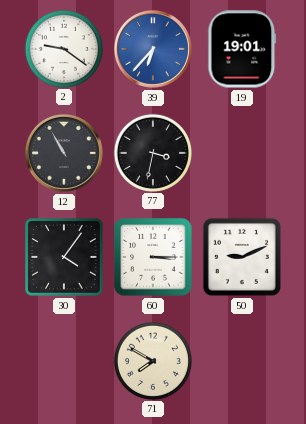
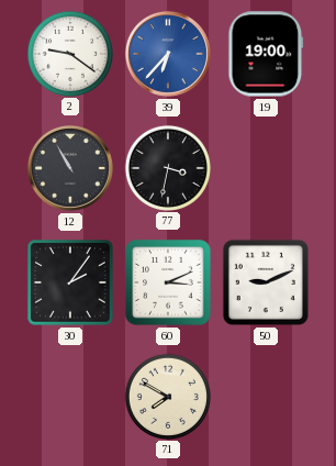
19: 19:01 -> 19:00
30: 4:06 -> 2:06
60: 3:15 -> 3:11
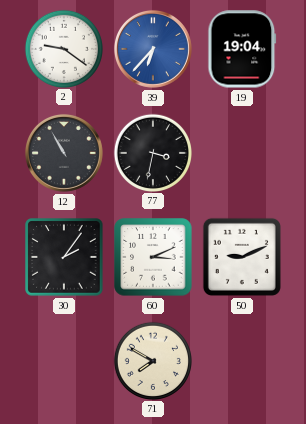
19: 19:00 -> 19:04
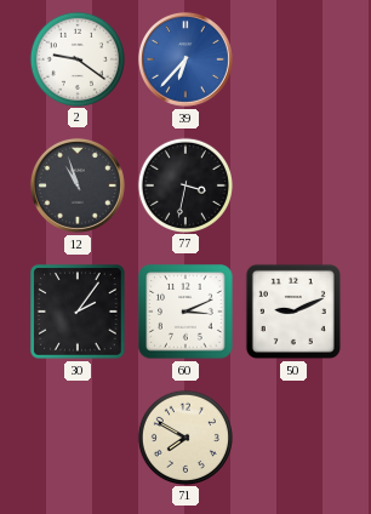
19: 19:04 -> none
12: 10:55 -> 10:57
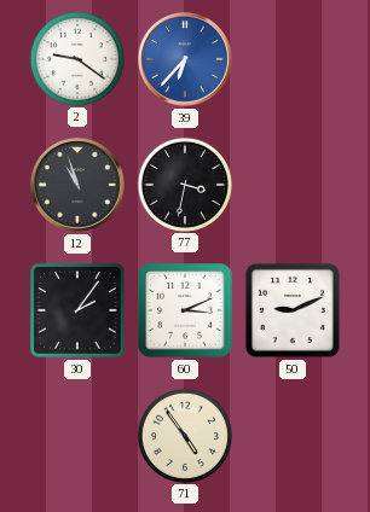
71: 7:50 -> 4:54
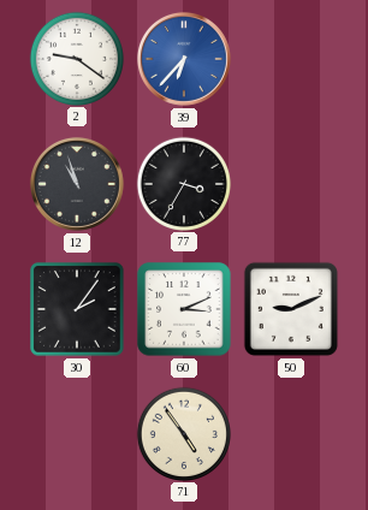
77: 3:32 -> 3:35
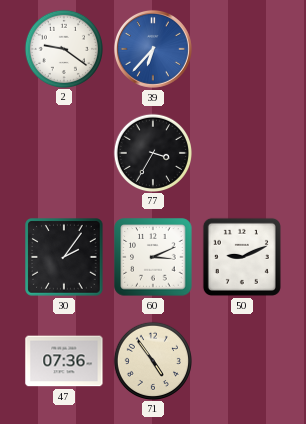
12: 10:57 -> none
47: none -> 07:36
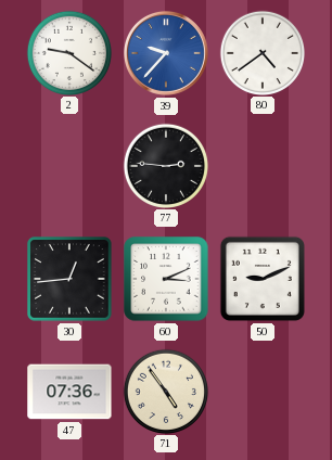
39: 6:37 -> 9:37
80: none -> 4:39
77: 3:35 -> 2:46
30: 2:06 -> 12:44
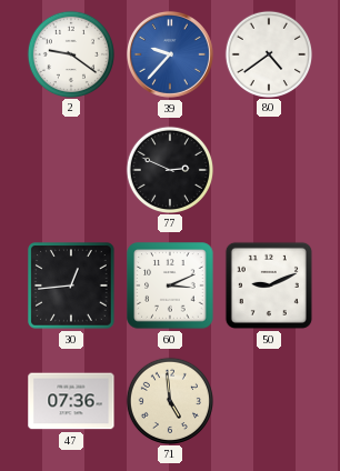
77: 2:46 -> 2:49
71: 4:54 -> 4:59
